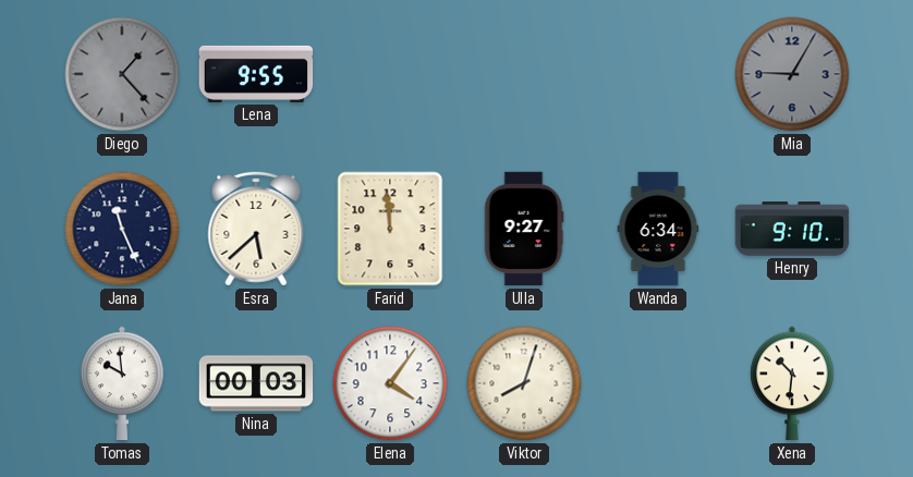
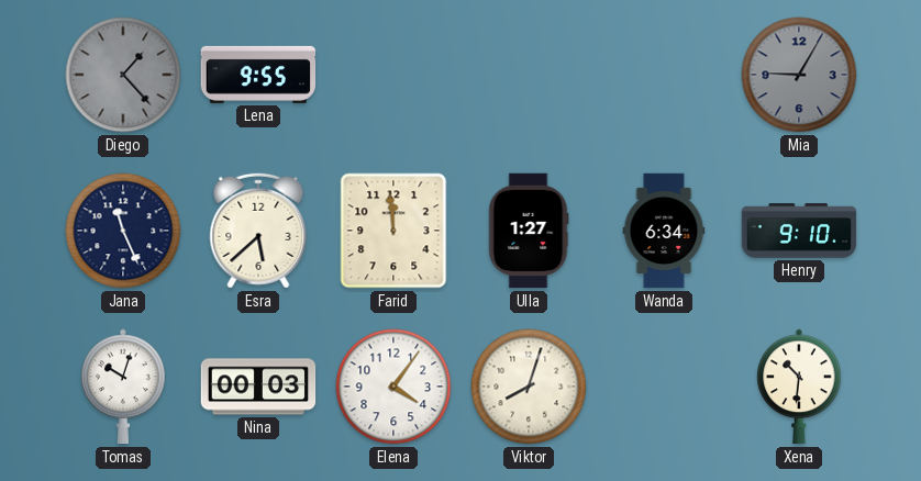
Ulla: 9:27 -> 1:27
Tomas: 9:59 -> 10:03
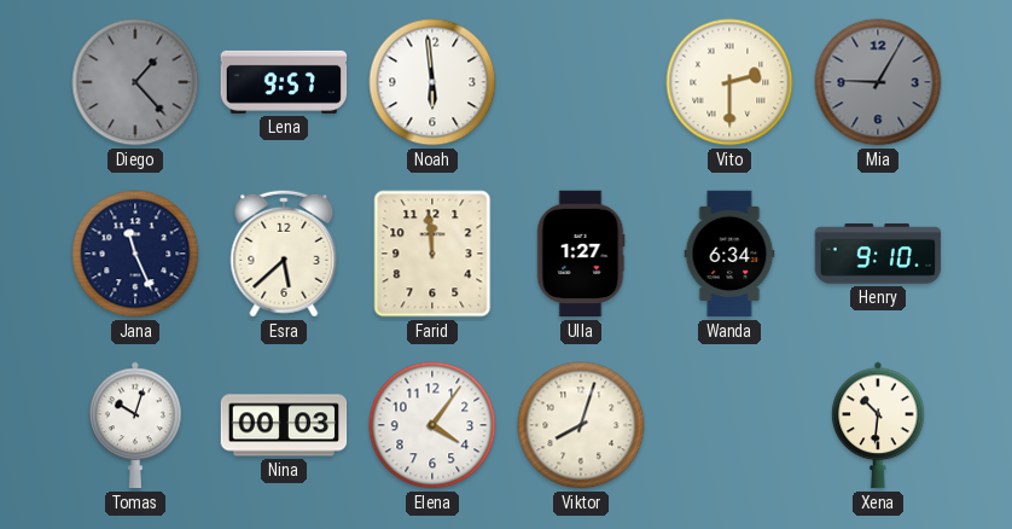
Lena: 9:55 -> 9:57
Noah: none -> 5:59
Vito: none -> 2:30
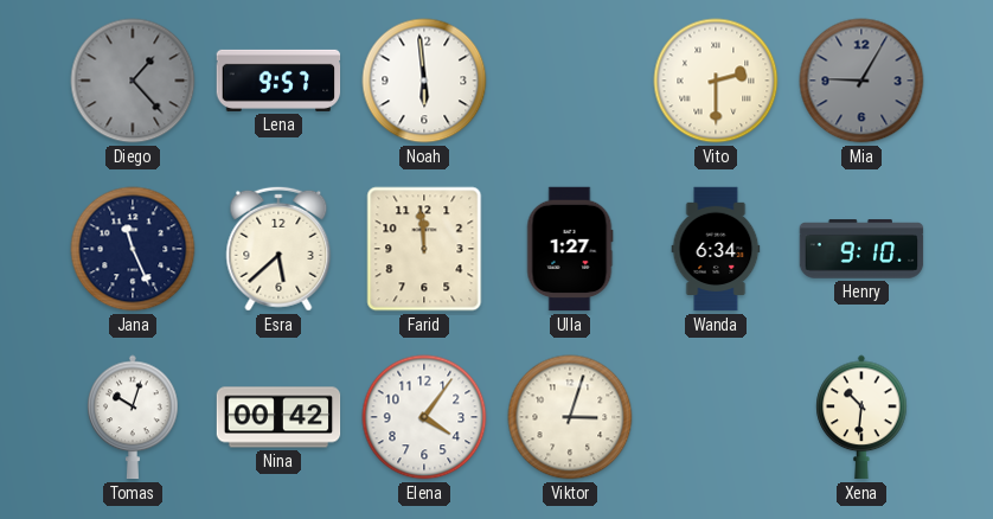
Nina: 00:03 -> 00:42
Viktor: 8:03 -> 3:03
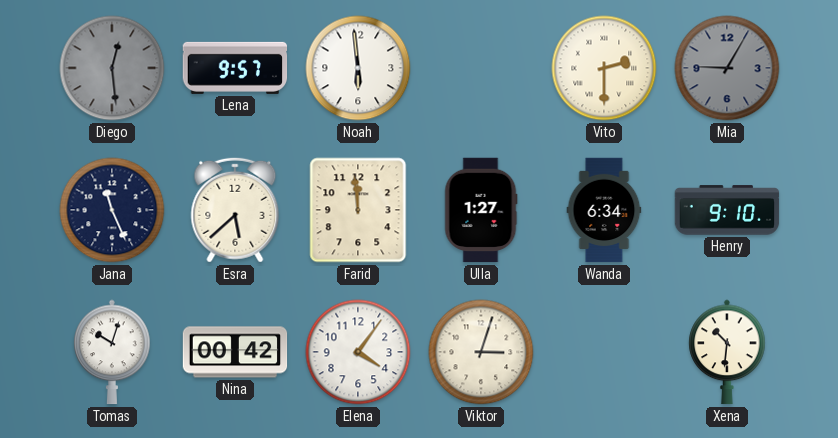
Diego: 1:23 -> 12:29
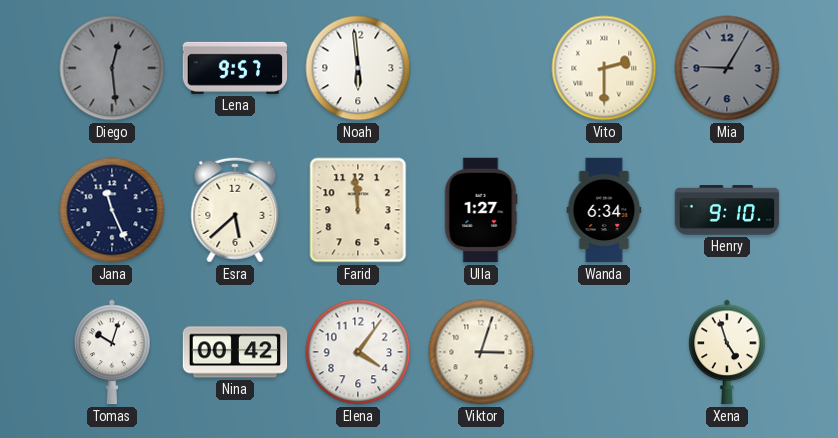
Xena: 10:31 -> 4:57
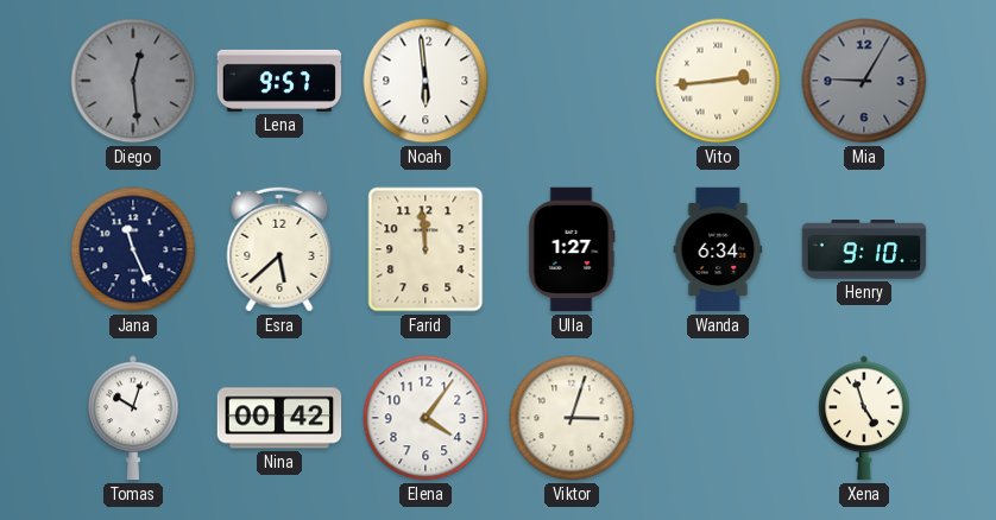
Vito: 2:30 -> 2:44
